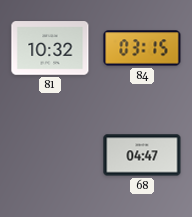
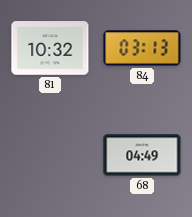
84: 03:15 -> 03:13
68: 04:47 -> 04:49
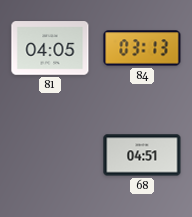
81: 10:32 -> 04:05
68: 04:49 -> 04:51
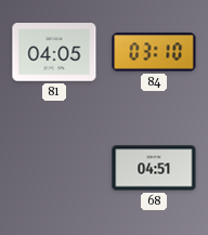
84: 03:13 -> 03:10
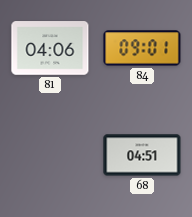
81: 04:05 -> 04:06
84: 03:10 -> 09:01
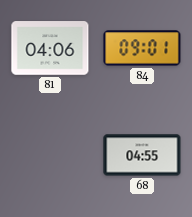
68: 04:51 -> 04:55
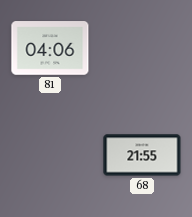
84: 09:01 -> none
68: 04:55 -> 21:55
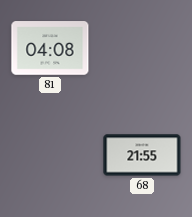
81: 04:06 -> 04:08
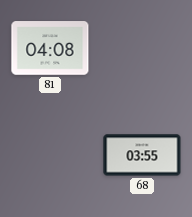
68: 21:55 -> 03:55
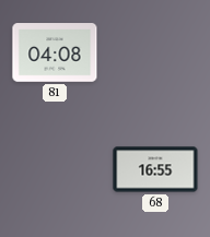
68: 03:55 -> 16:55
